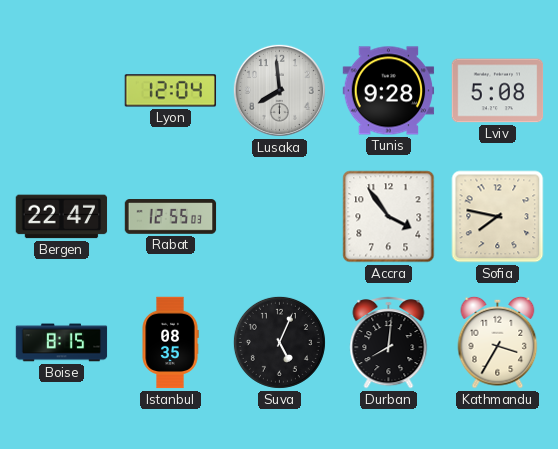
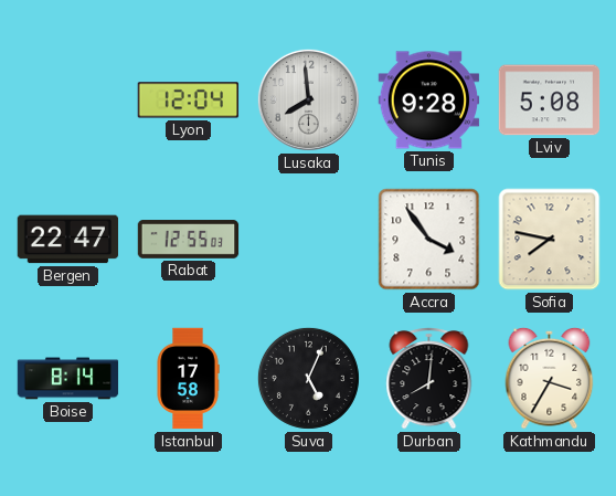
Boise: 8:15 -> 8:14
Istanbul: 08:35 -> 17:58
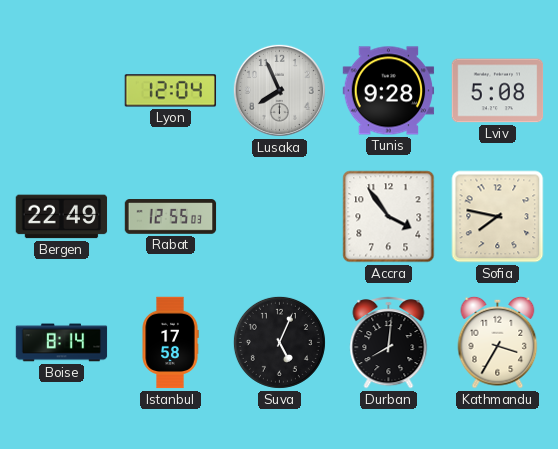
Lusaka: 7:59 -> 7:56
Bergen: 22:47 -> 22:49
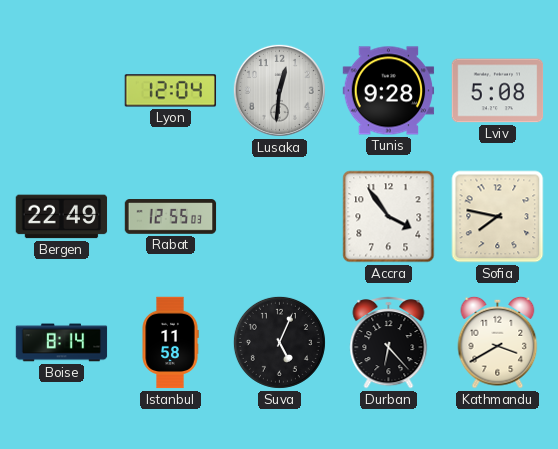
Lusaka: 7:56 -> 12:31
Istanbul: 17:58 -> 11:58
Durban: 8:01 -> 6:23
Kathmandu: 3:35 -> 3:40
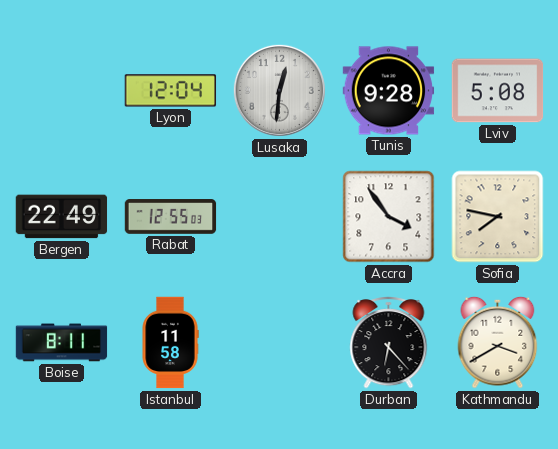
Boise: 8:14 -> 8:11
Suva: 5:04 -> none
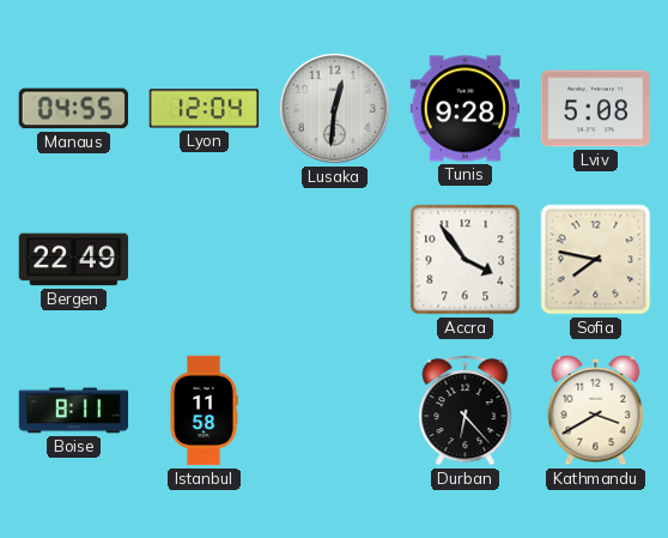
Manaus: none -> 04:55
Rabat: 12:55 -> none
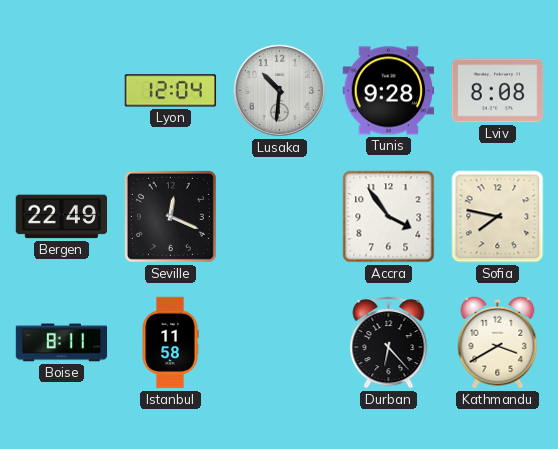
Manaus: 04:55 -> none
Lusaka: 12:31 -> 10:31
Lviv: 5:08 -> 8:08
Seville: none -> 12:19
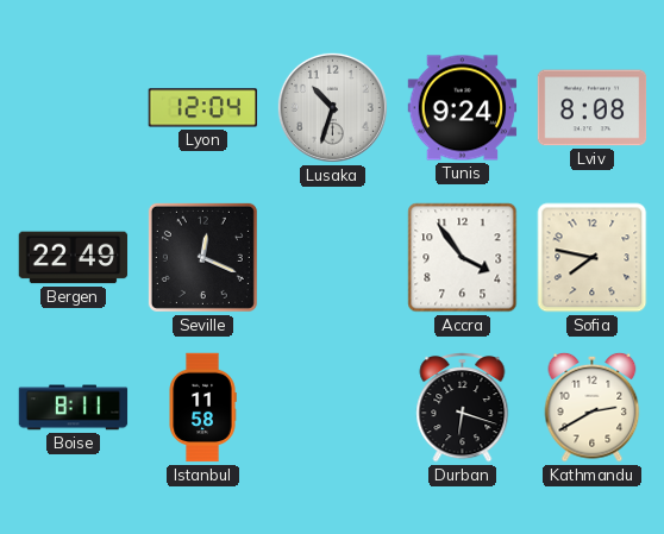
Lusaka: 10:31 -> 10:33
Tunis: 9:28 -> 9:24
Durban: 6:23 -> 6:18
Kathmandu: 3:40 -> 2:40
